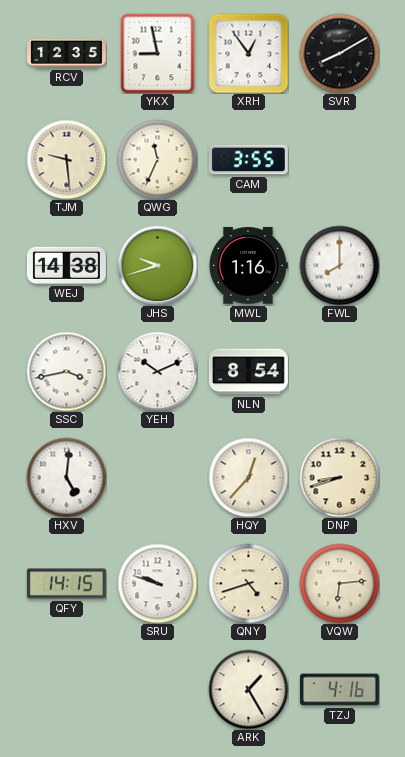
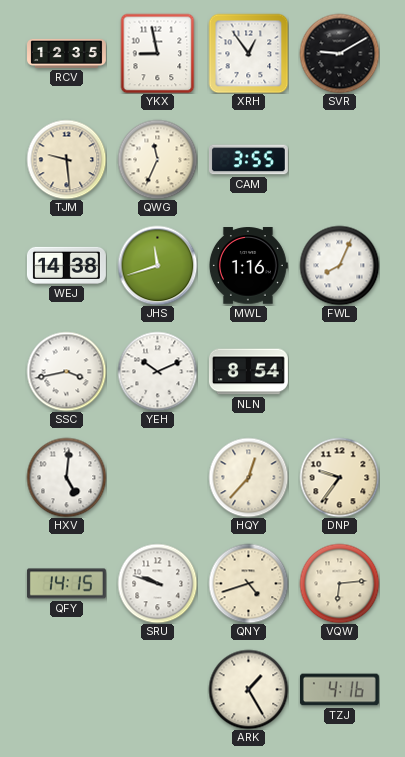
SVR: 8:10 -> 9:10
JHS: 9:42 -> 11:42
FWL: 8:00 -> 8:04
DNP: 8:42 -> 9:36
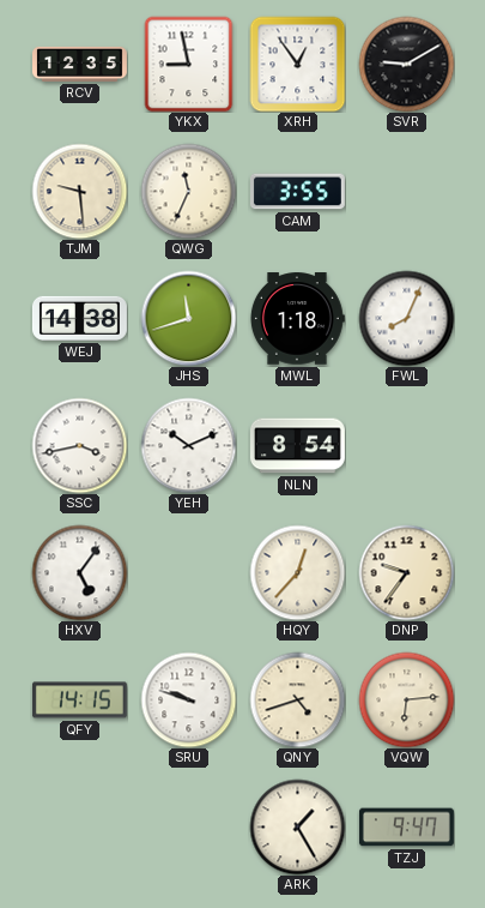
MWL: 1:16 -> 1:18
HXV: 5:01 -> 5:06
TZJ: 4:16 -> 9:47
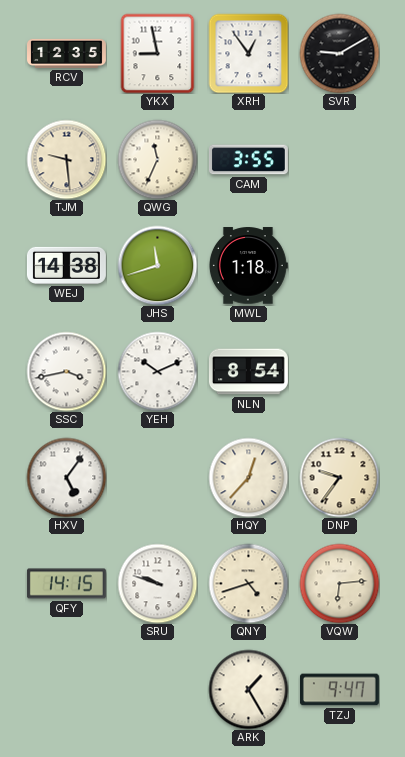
FWL: 8:04 -> none
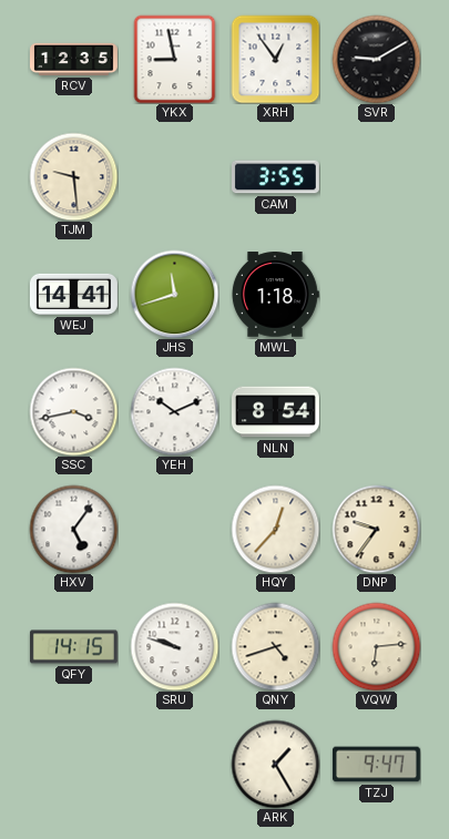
QWG: 11:34 -> none
WEJ: 14:38 -> 14:41
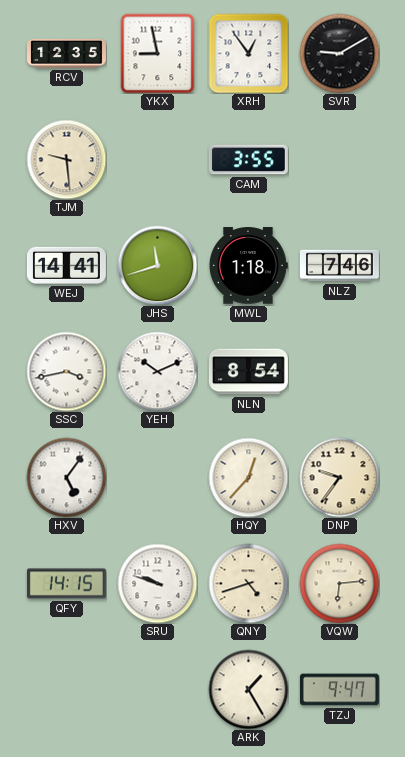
NLZ: none -> 7:46
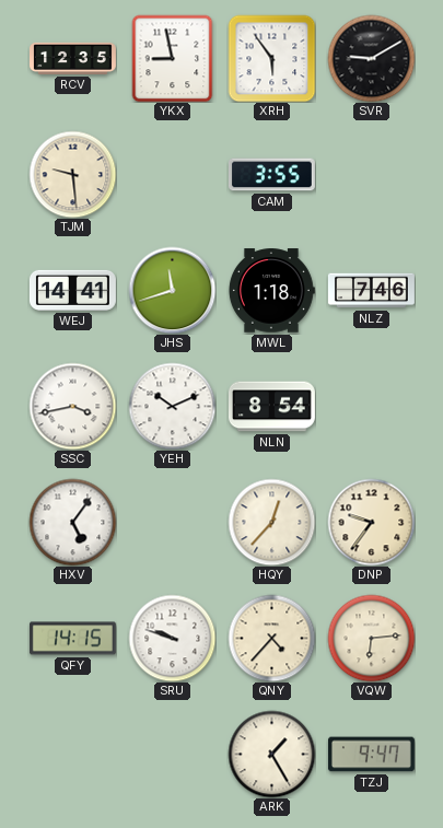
XRH: 12:54 -> 5:54
QNY: 4:42 -> 4:37
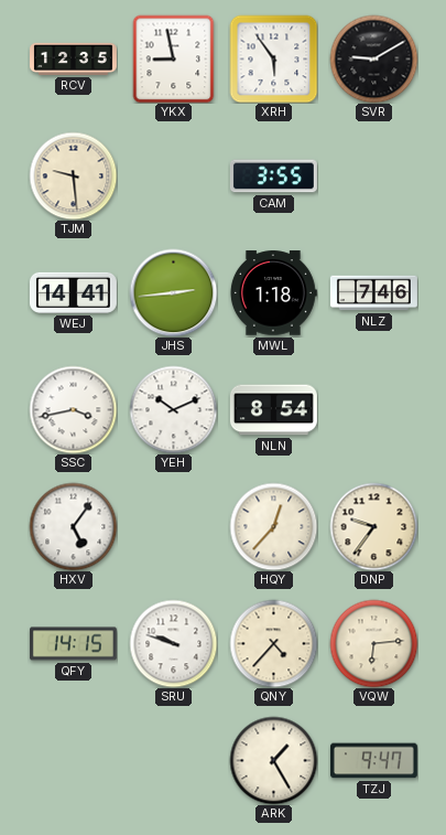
JHS: 11:42 -> 2:44
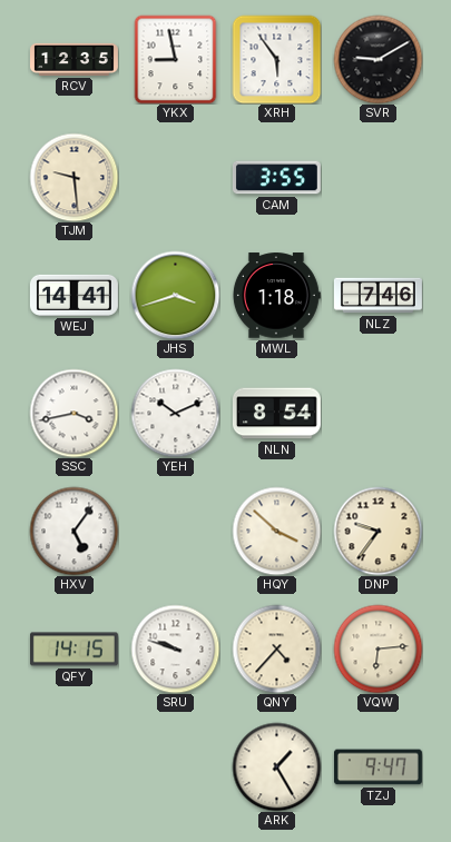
JHS: 2:44 -> 3:42
HQY: 12:37 -> 3:52
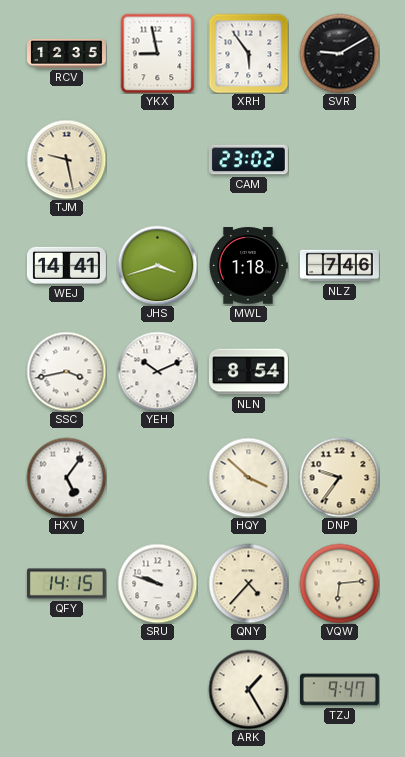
TJM: 9:29 -> 9:28
CAM: 3:55 -> 23:02
